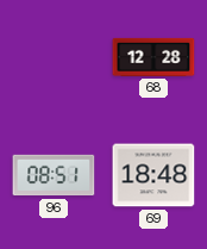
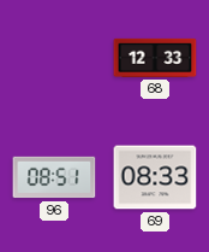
68: 12:28 -> 12:33
69: 18:48 -> 08:33
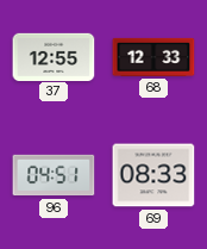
37: none -> 12:55
96: 08:51 -> 04:51
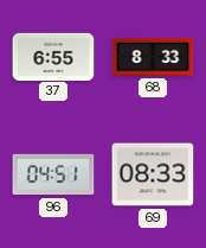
37: 12:55 -> 6:55
68: 12:33 -> 8:33
